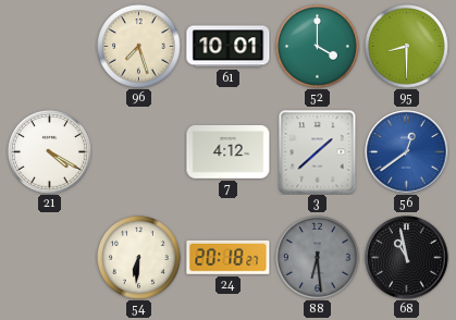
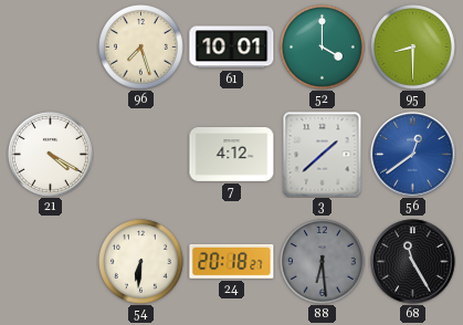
68: 10:58 -> 11:25
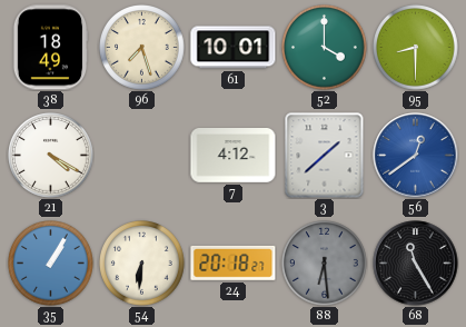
38: none -> 18:49
35: none -> 1:05
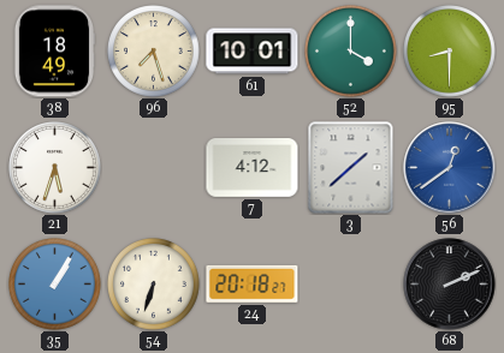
21: 4:20 -> 5:33
54: 6:31 -> 6:33
88: 6:29 -> none
68: 11:25 -> 2:11
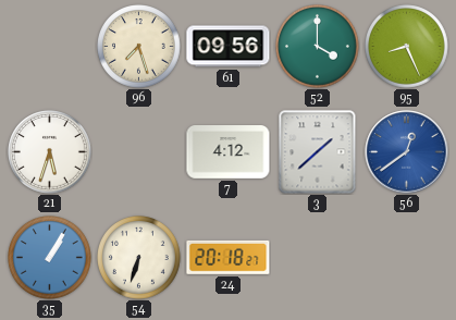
38: 18:49 -> none
61: 10:01 -> 09:56
95: 8:30 -> 8:26
68: 2:11 -> none
